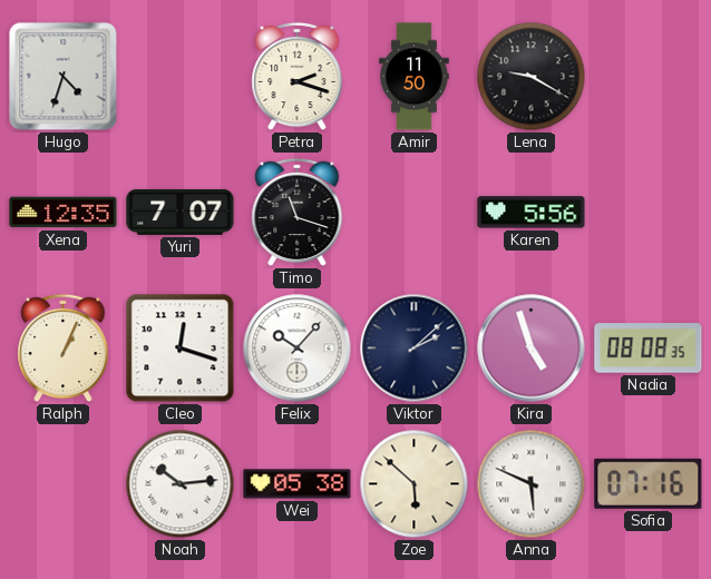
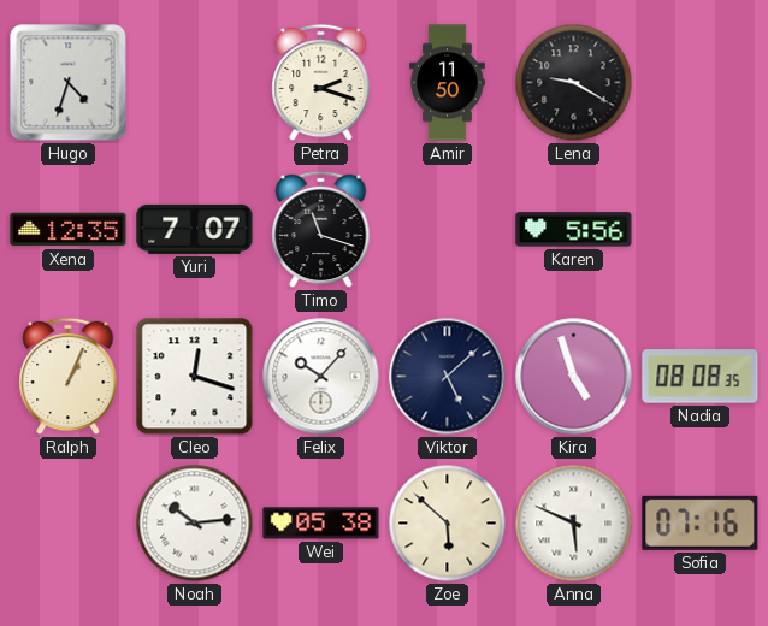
Viktor: 2:08 -> 5:08
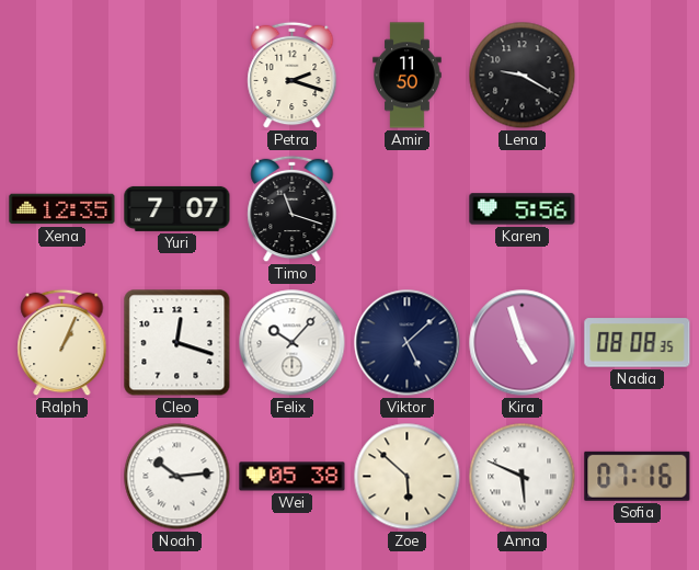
Hugo: 4:33 -> none
